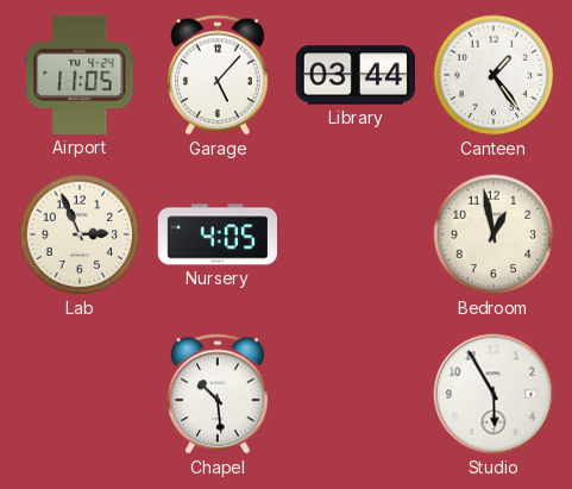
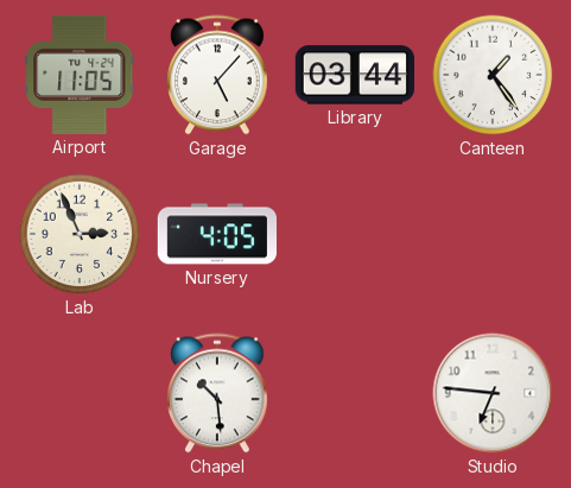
Bedroom: 12:58 -> none
Studio: 5:55 -> 6:46
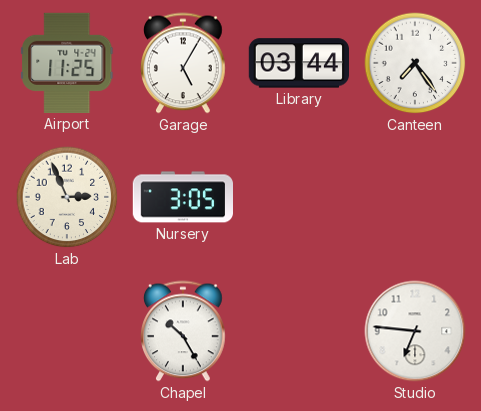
Airport: 11:05 -> 11:25
Garage: 5:07 -> 5:05
Canteen: 1:24 -> 7:24
Nursery: 4:05 -> 3:05
Chapel: 10:29 -> 10:25
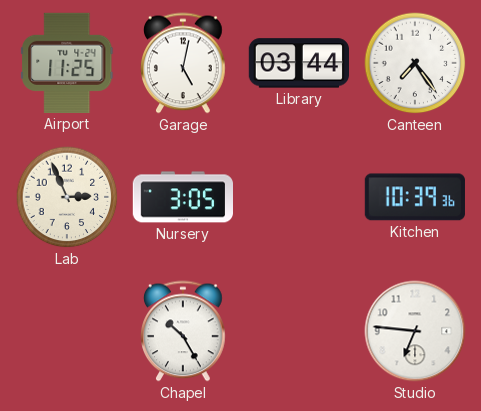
Garage: 5:05 -> 5:02
Kitchen: none -> 10:39
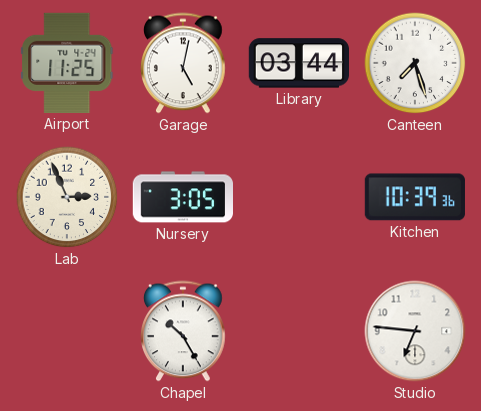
Canteen: 7:24 -> 7:27
